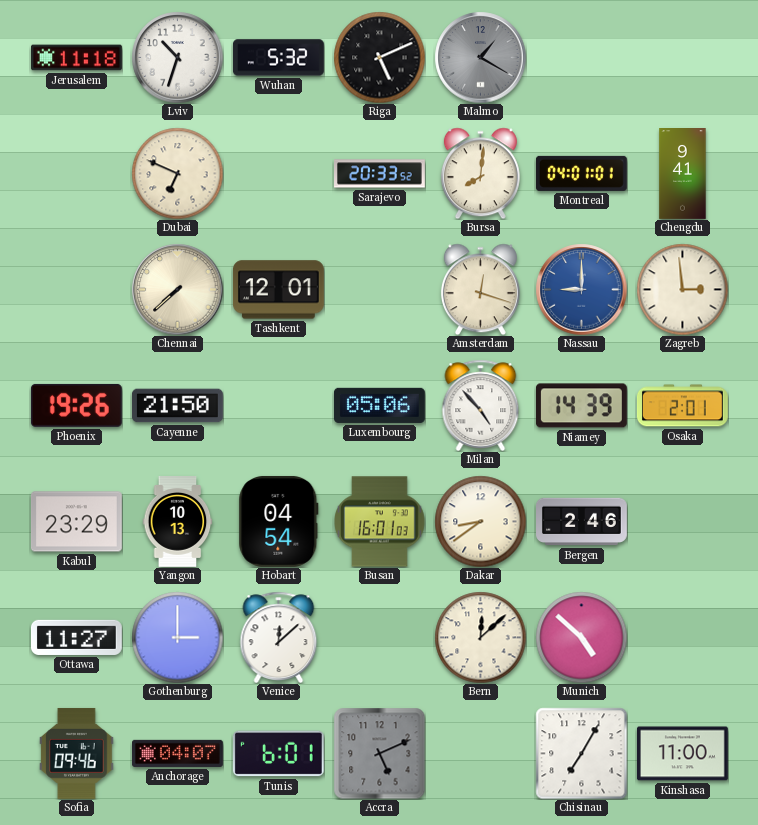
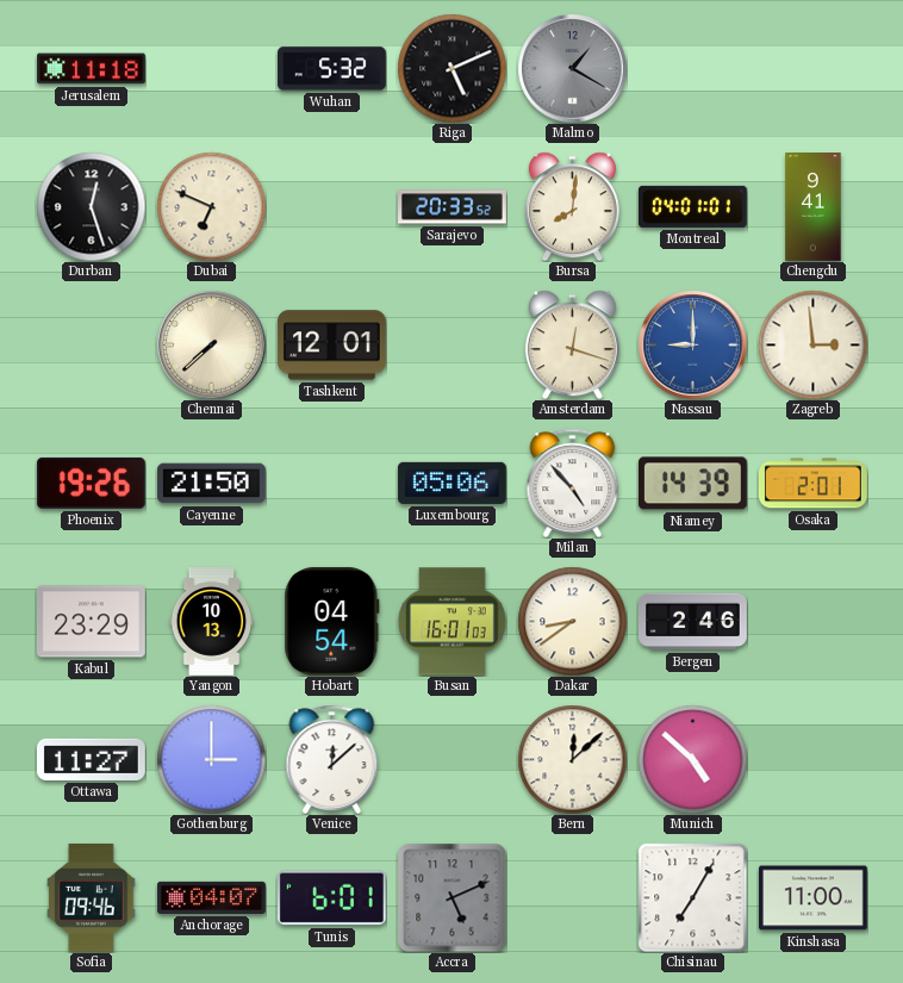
Lviv: 10:33 -> none
Durban: none -> 12:27
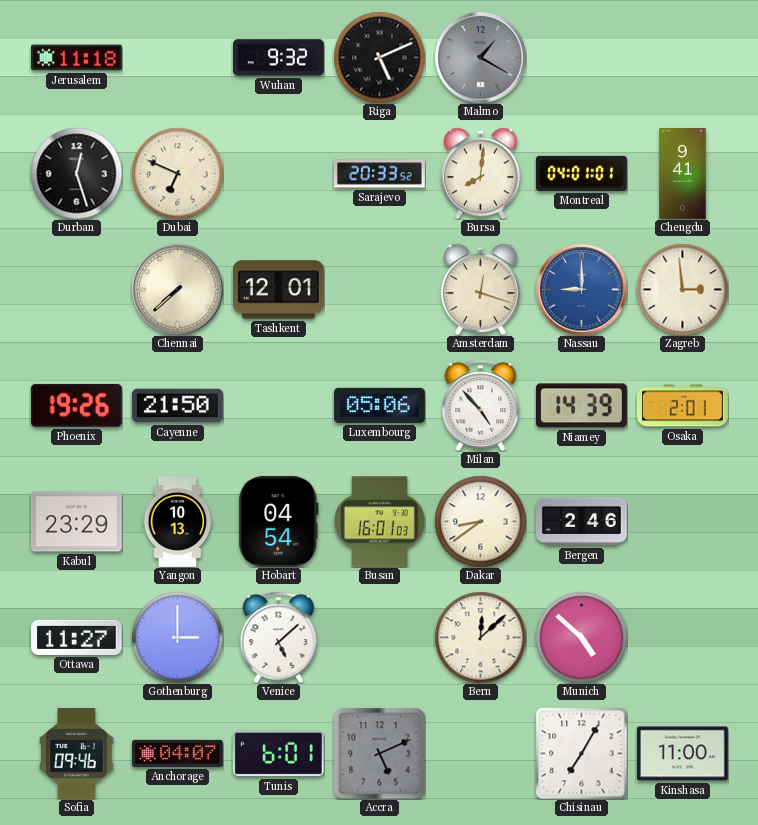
Wuhan: 5:32 -> 9:32
Venice: 12:08 -> 5:08
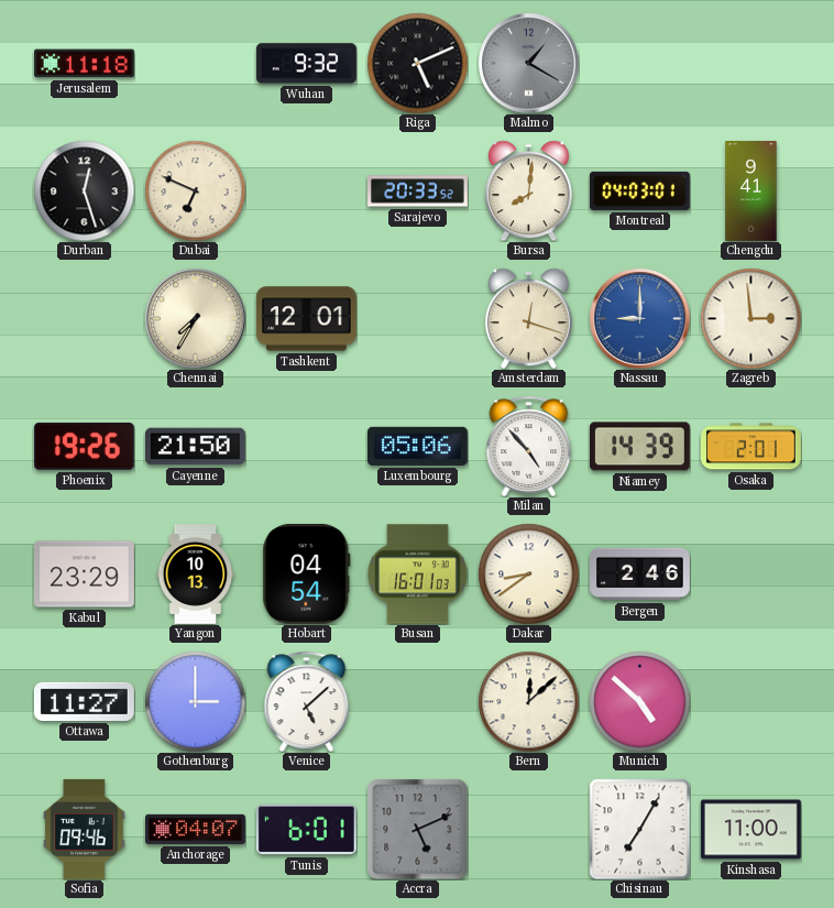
Montreal: 04:01 -> 04:03
Chennai: 7:38 -> 7:35
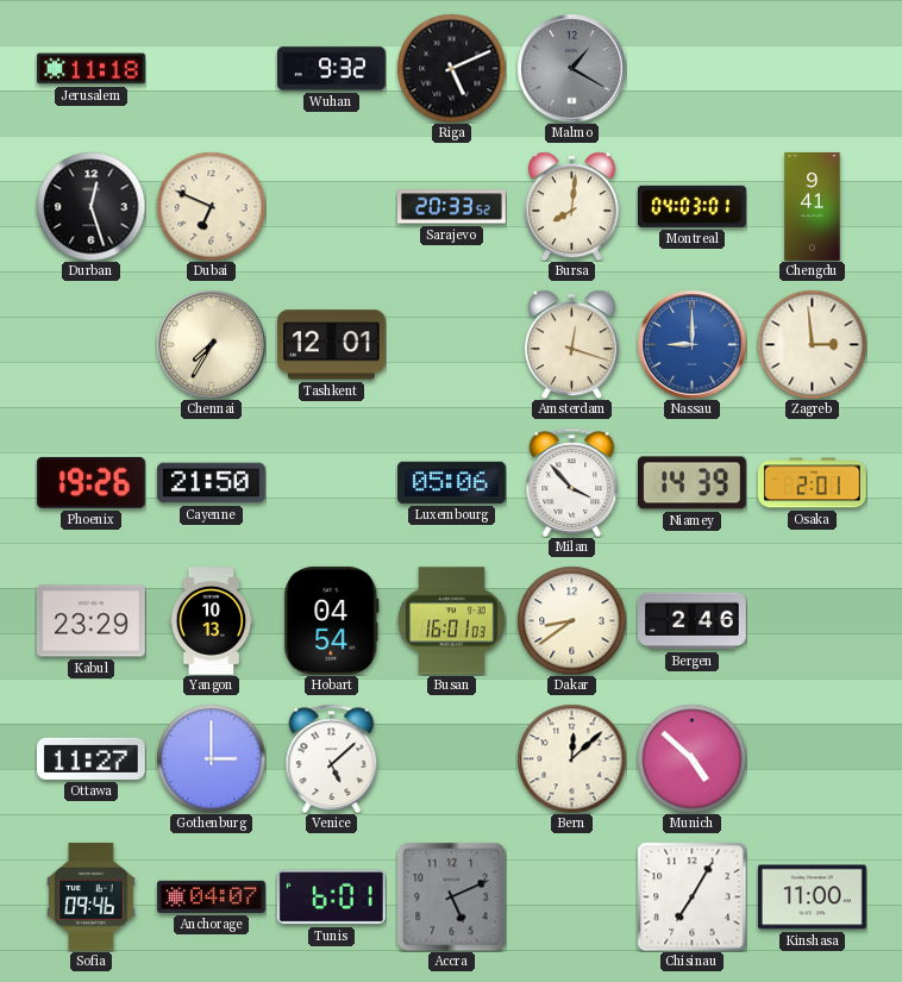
Milan: 4:53 -> 3:53
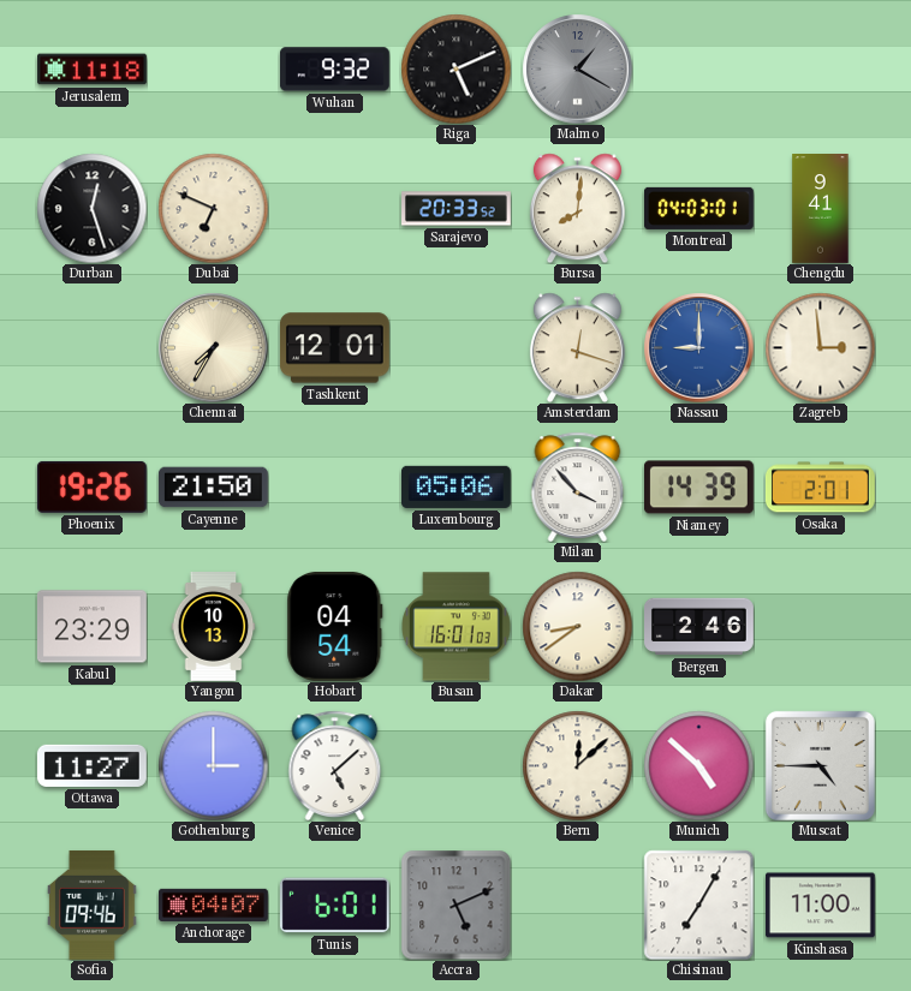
Muscat: none -> 4:45
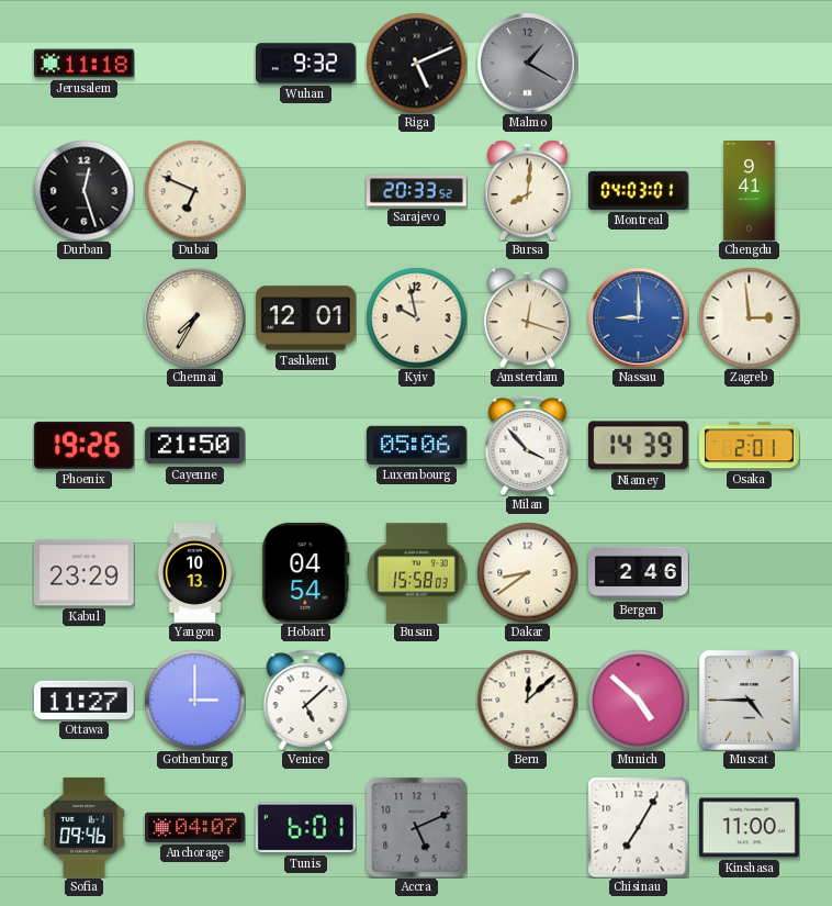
Kyiv: none -> 9:58
Busan: 16:01 -> 15:58
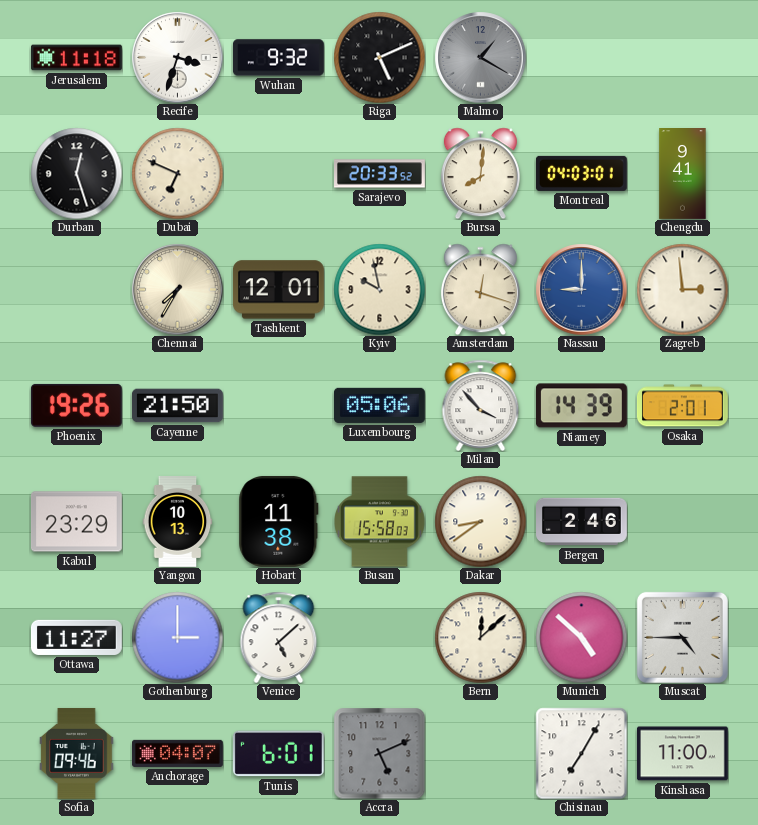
Recife: none -> 3:33
Hobart: 04:54 -> 11:38
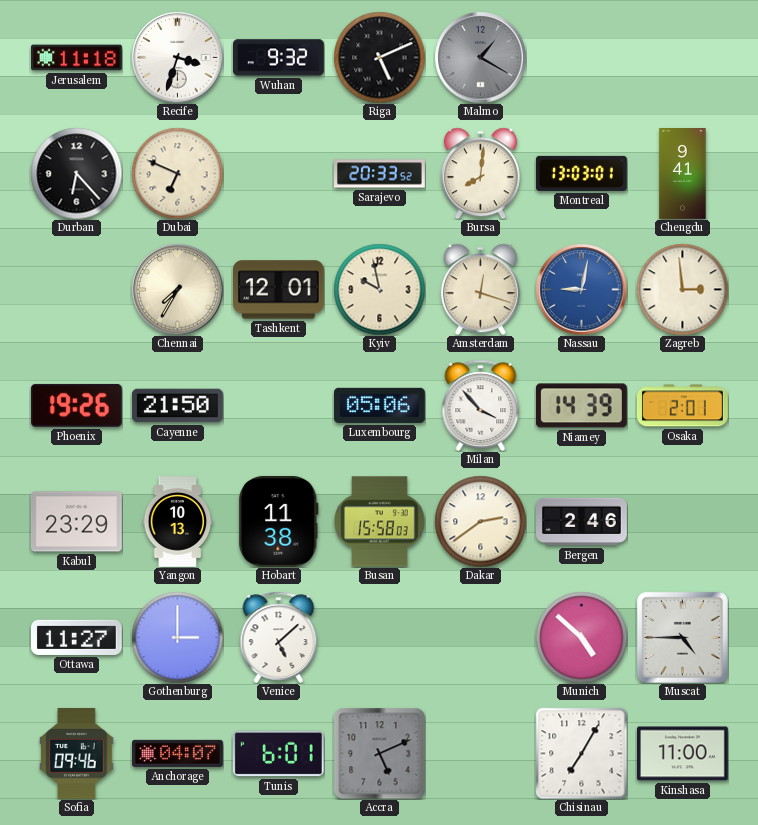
Durban: 12:27 -> 6:23
Montreal: 04:03 -> 13:03
Nassau: 9:00 -> 9:02
Dakar: 8:39 -> 2:39
Bern: 12:08 -> none
